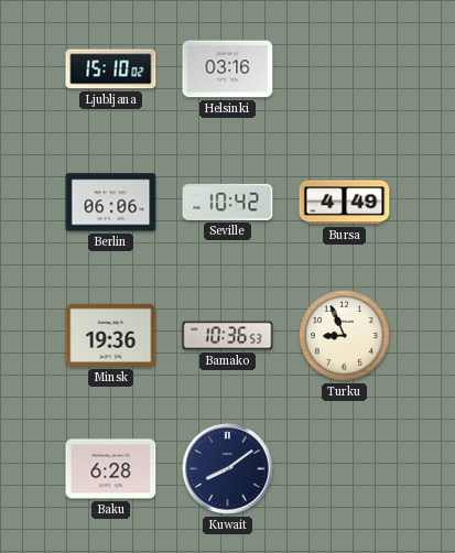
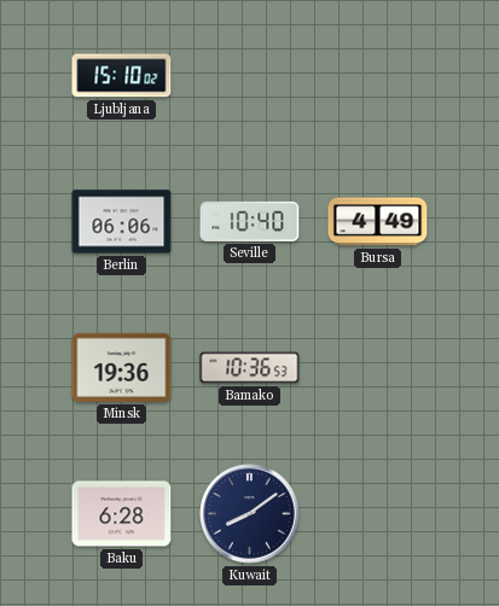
Helsinki: 03:16 -> none
Seville: 10:42 -> 10:40
Turku: 8:56 -> none
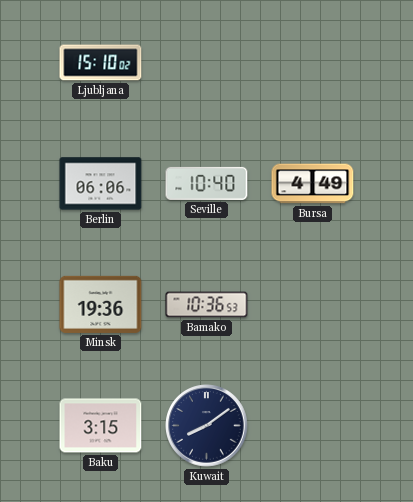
Baku: 6:28 -> 3:15
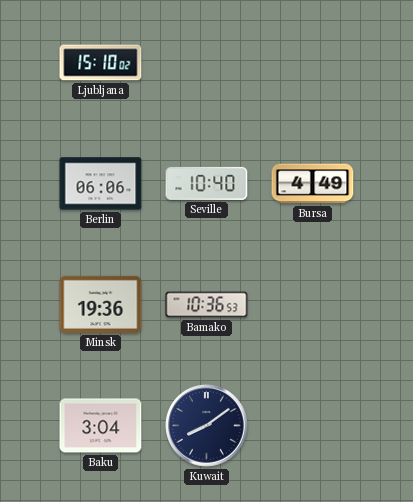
Baku: 3:15 -> 3:04
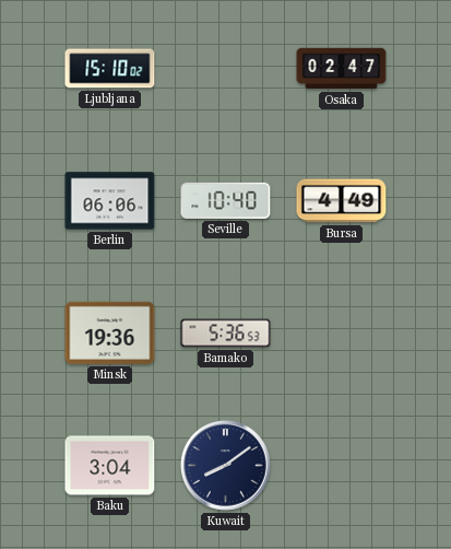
Osaka: none -> 02:47
Bamako: 10:36 -> 5:36
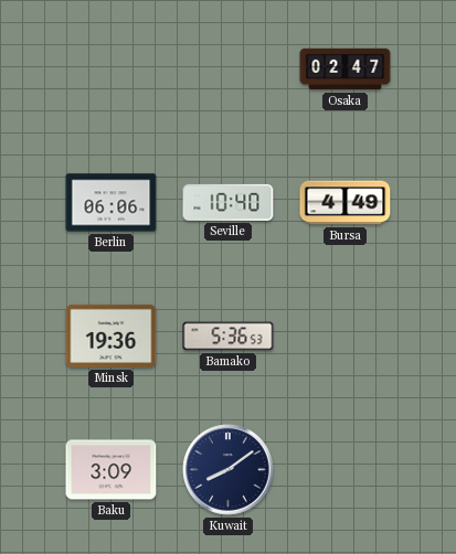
Ljubljana: 15:10 -> none
Baku: 3:04 -> 3:09
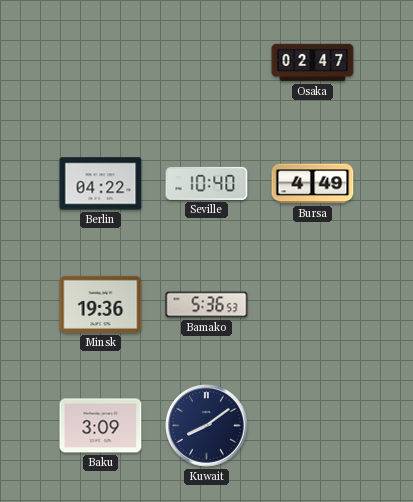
Berlin: 06:06 -> 04:22
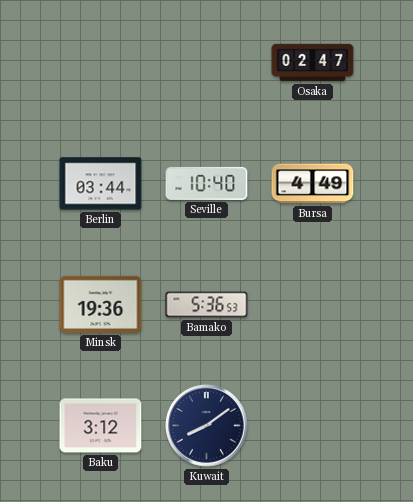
Berlin: 04:22 -> 03:44
Baku: 3:09 -> 3:12
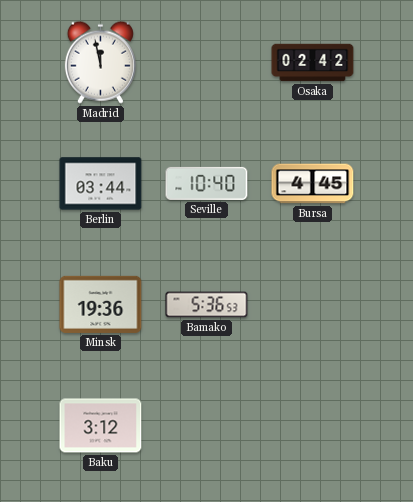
Madrid: none -> 11:58
Osaka: 02:47 -> 02:42
Bursa: 4:49 -> 4:45
Kuwait: 8:09 -> none
